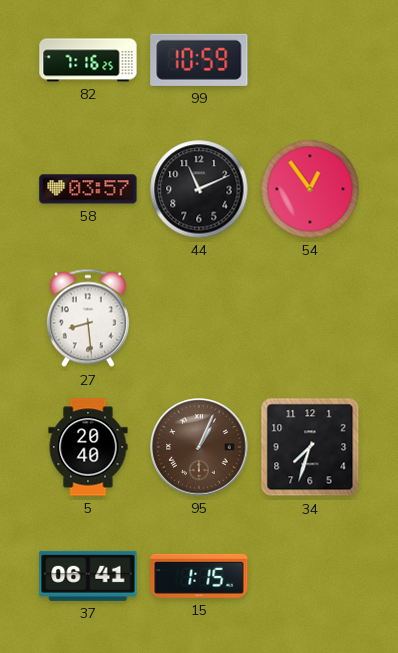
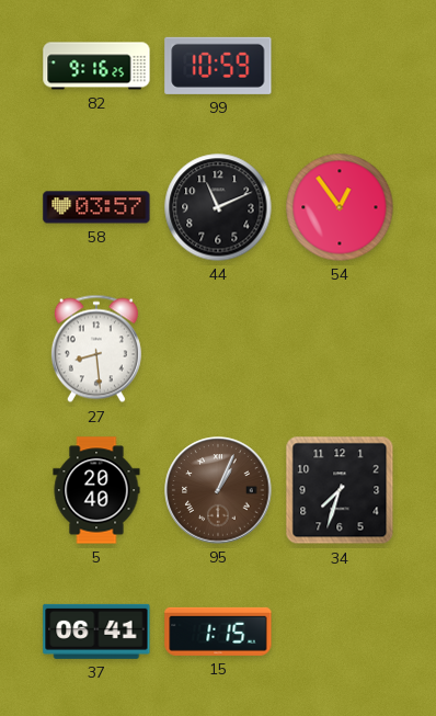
82: 7:16 -> 9:16
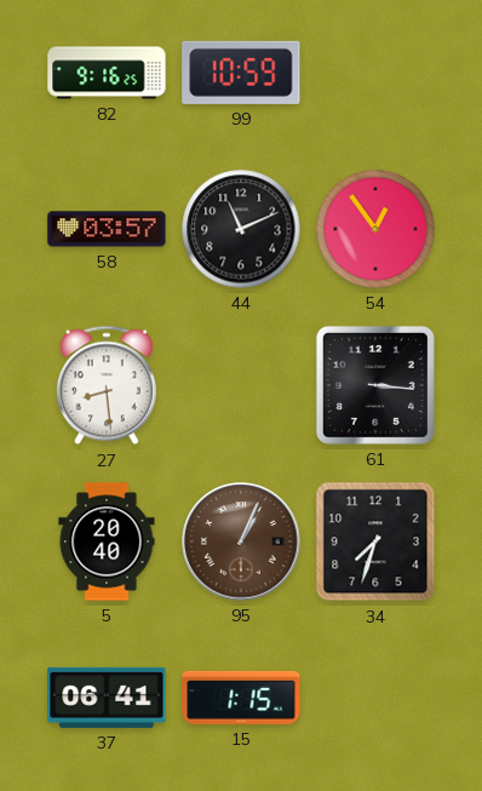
61: none -> 3:16
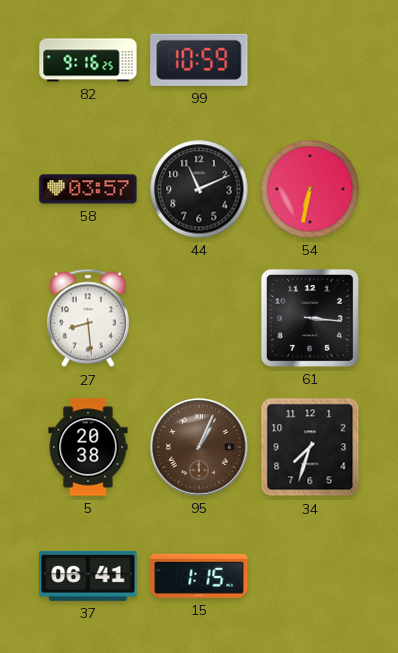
54: 12:54 -> 6:32
5: 20:40 -> 20:38
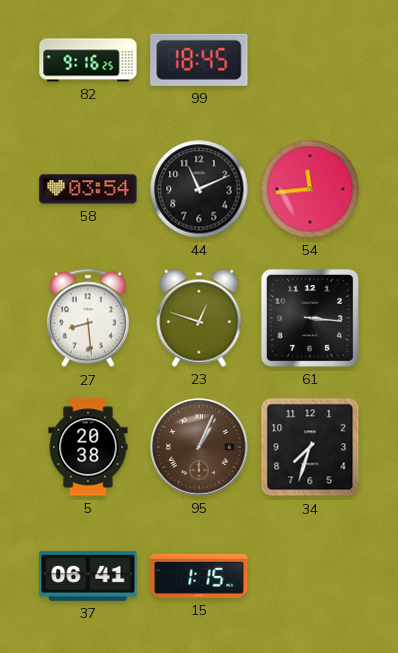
99: 10:59 -> 18:45
58: 03:57 -> 03:54
54: 6:32 -> 11:44
23: none -> 12:48
